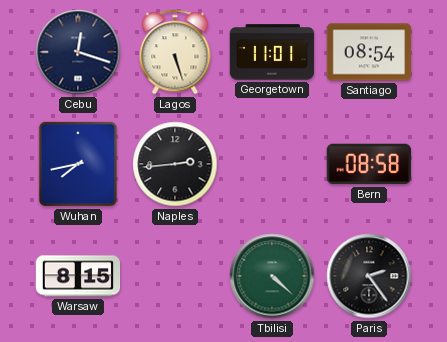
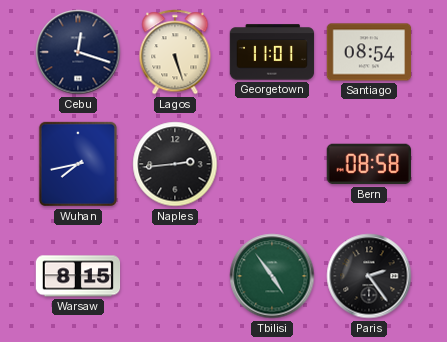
Tbilisi: 4:22 -> 4:54
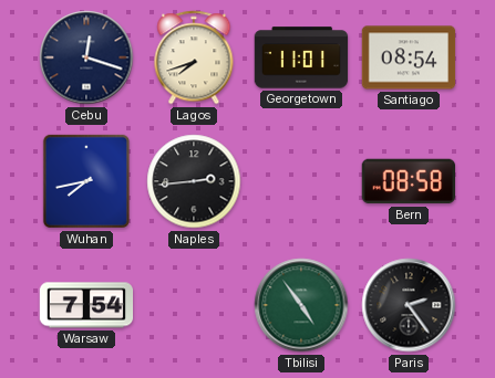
Lagos: 5:27 -> 7:42
Warsaw: 8:15 -> 7:54
